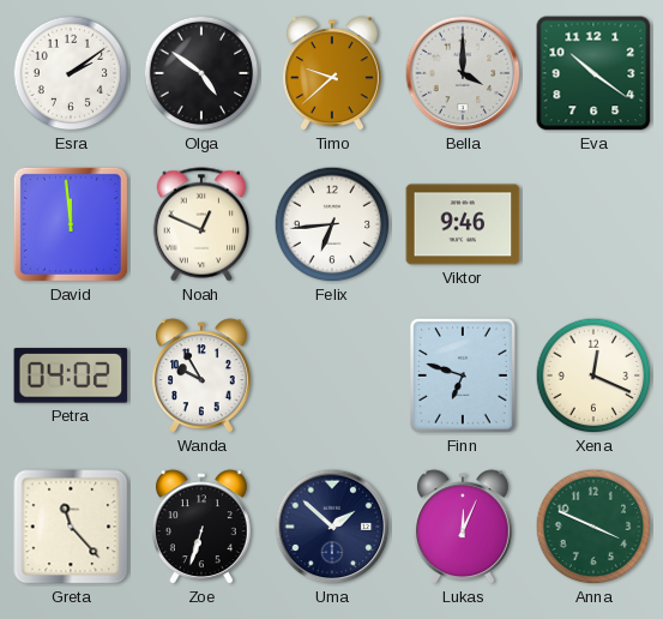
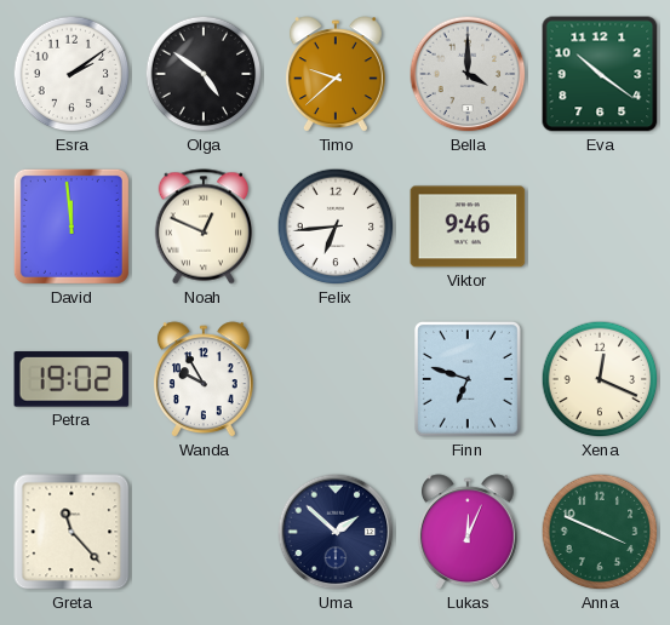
Petra: 04:02 -> 19:02
Zoe: 6:33 -> none
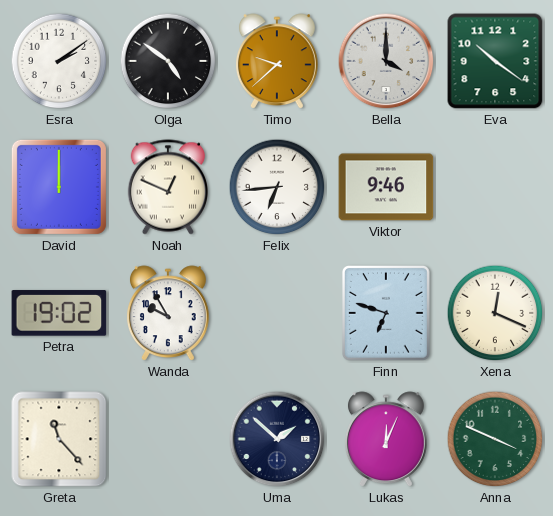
David: 11:59 -> 12:00
